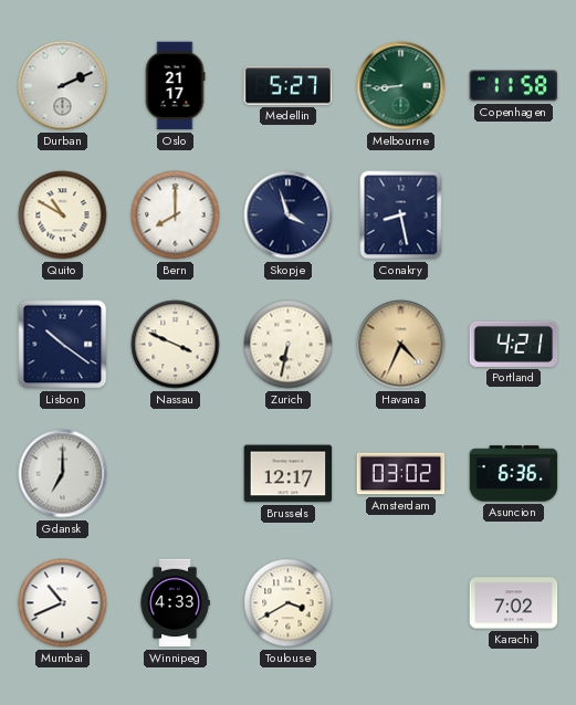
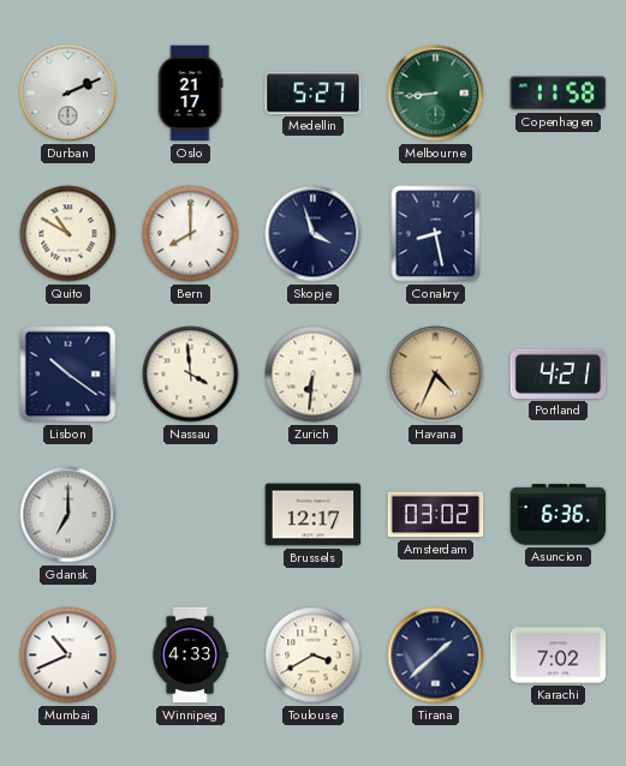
Nassau: 3:49 -> 3:59
Zurich: 6:32 -> 6:31
Tirana: none -> 1:38
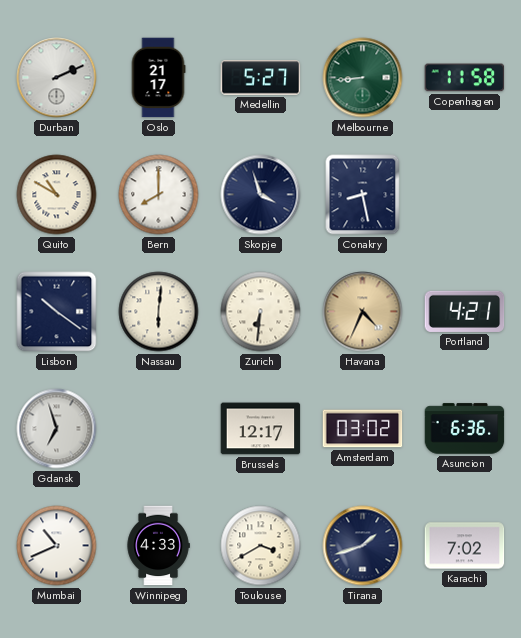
Nassau: 3:59 -> 6:01
Gdansk: 7:00 -> 6:57
Tirana: 1:38 -> 1:42
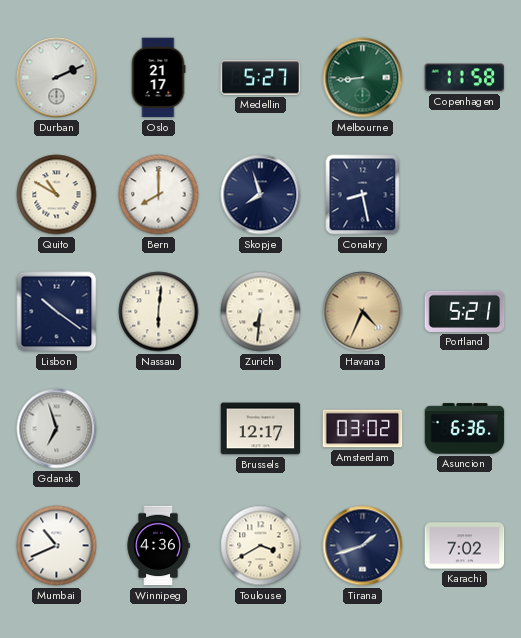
Skopje: 3:57 -> 7:57
Portland: 4:21 -> 5:21
Winnipeg: 4:33 -> 4:36
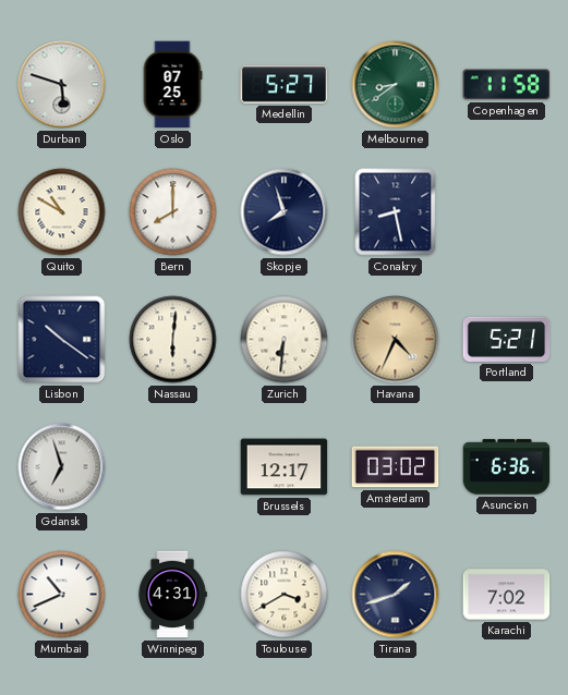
Durban: 2:11 -> 5:48
Oslo: 21:17 -> 07:25
Melbourne: 8:44 -> 8:39
Winnipeg: 4:36 -> 4:31
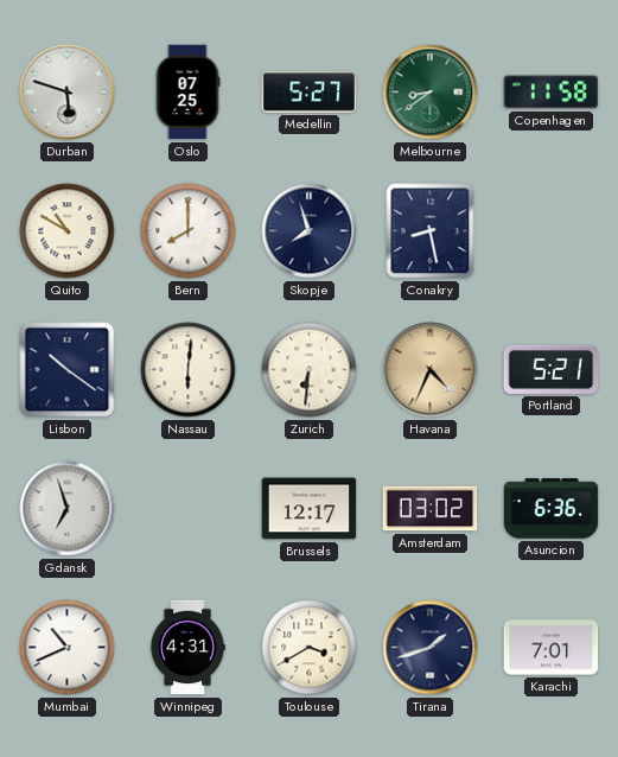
Karachi: 7:02 -> 7:01
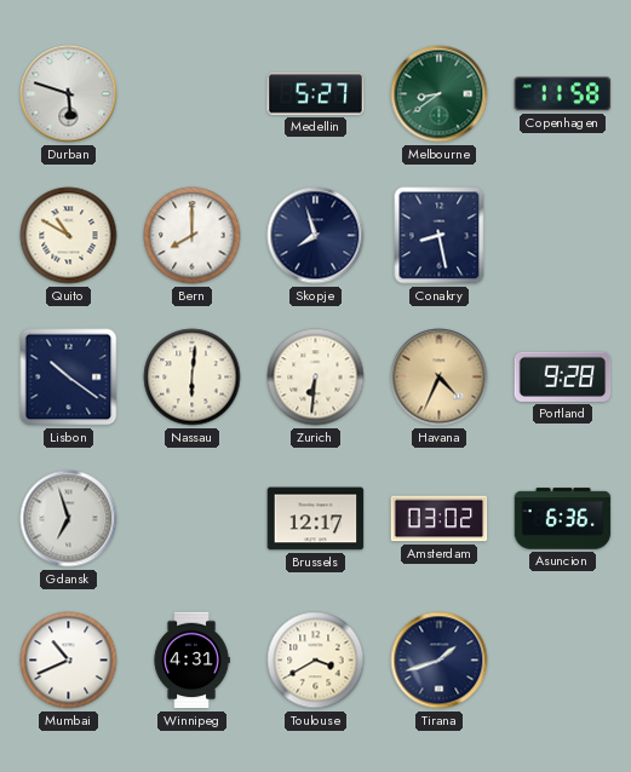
Oslo: 07:25 -> none
Portland: 5:21 -> 9:28
Karachi: 7:01 -> none
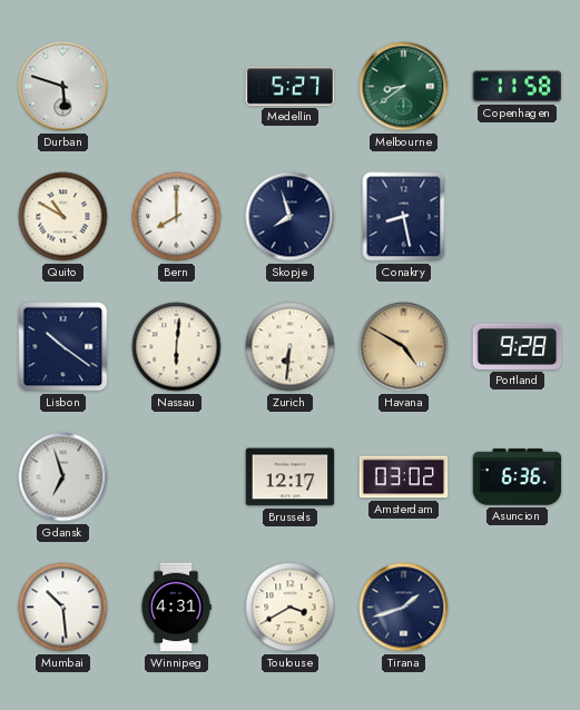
Havana: 4:34 -> 4:50
Mumbai: 10:41 -> 10:29
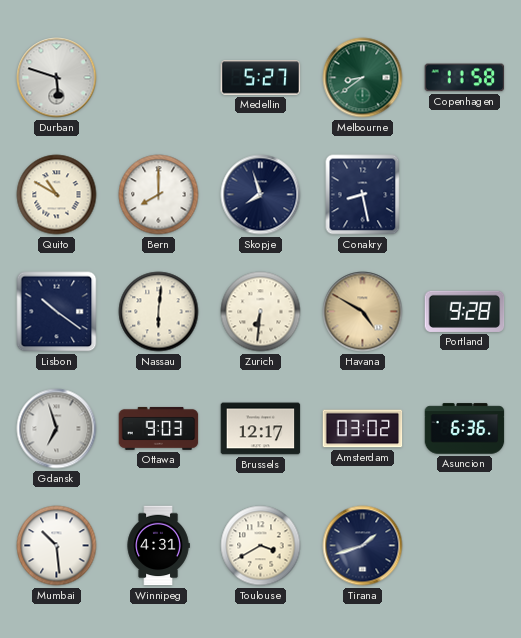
Ottawa: none -> 9:03
